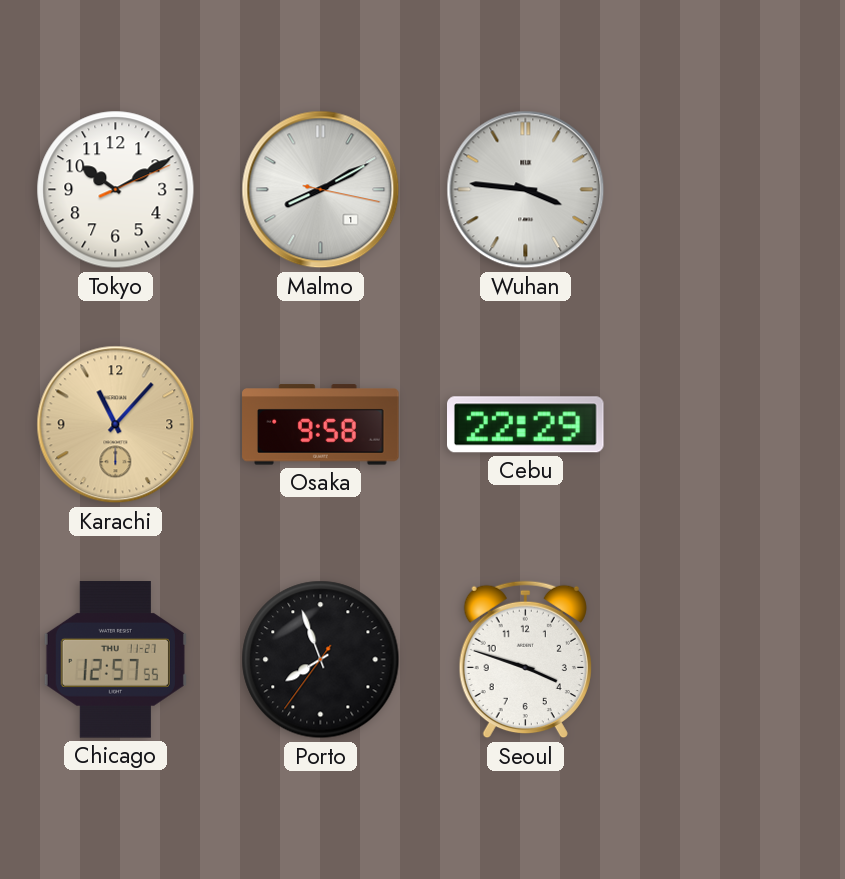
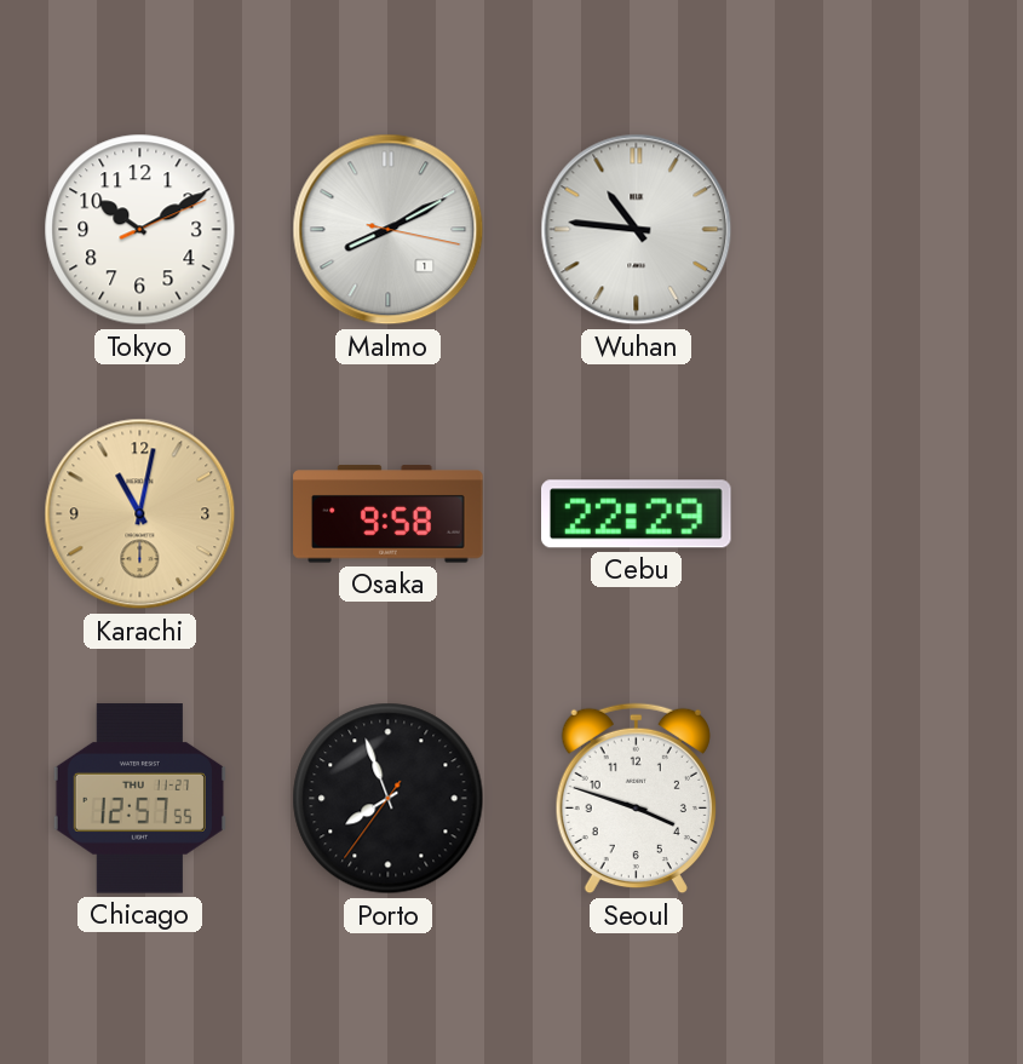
Wuhan: 3:46 -> 10:46
Karachi: 11:07 -> 11:02
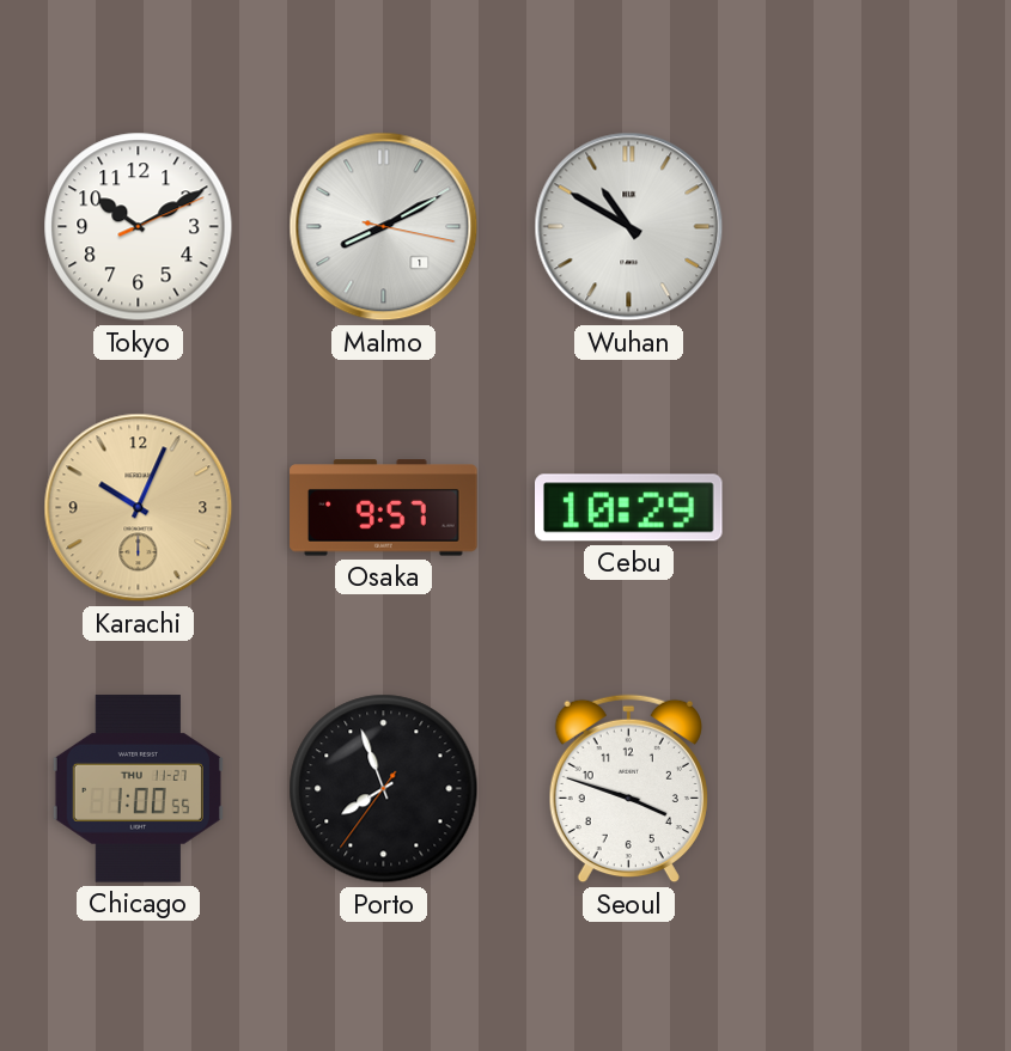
Wuhan: 10:46 -> 10:50
Karachi: 11:02 -> 10:04
Osaka: 9:58 -> 9:57
Cebu: 22:29 -> 10:29
Chicago: 12:57 -> 1:00
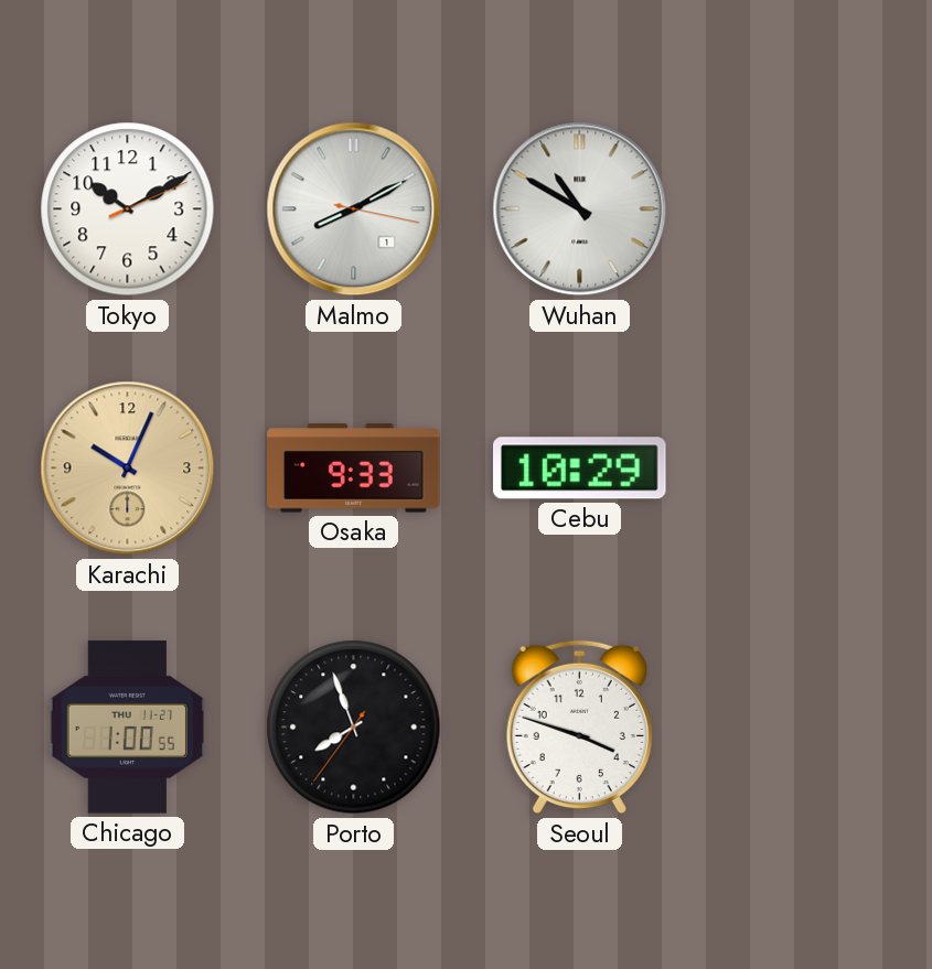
Osaka: 9:57 -> 9:33
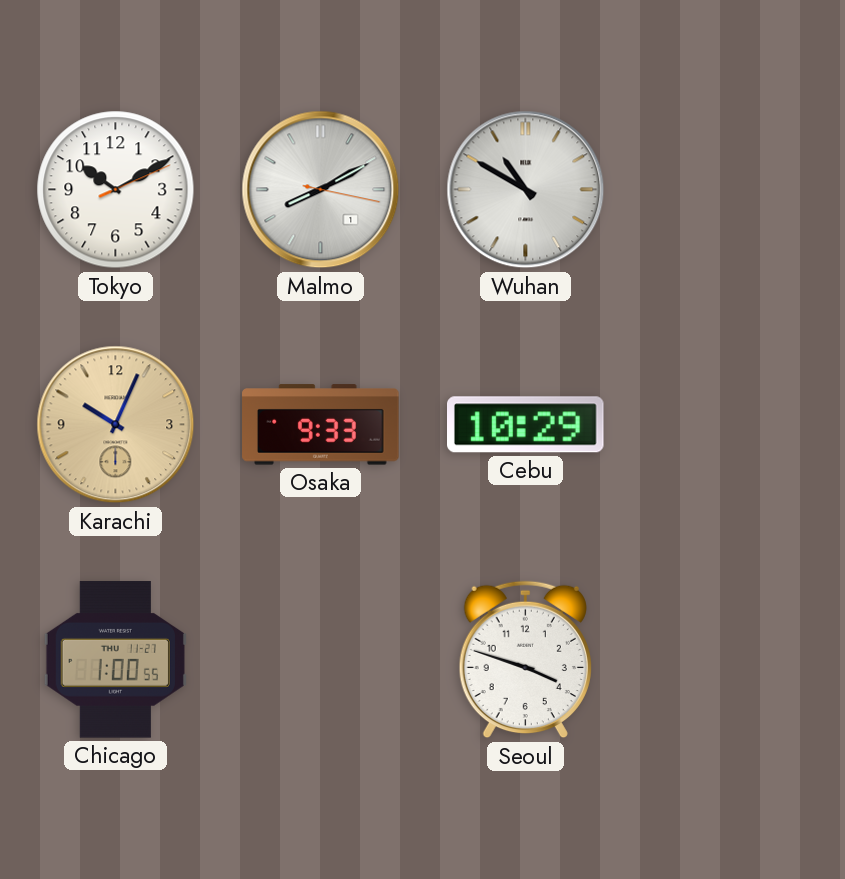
Porto: 7:56 -> none
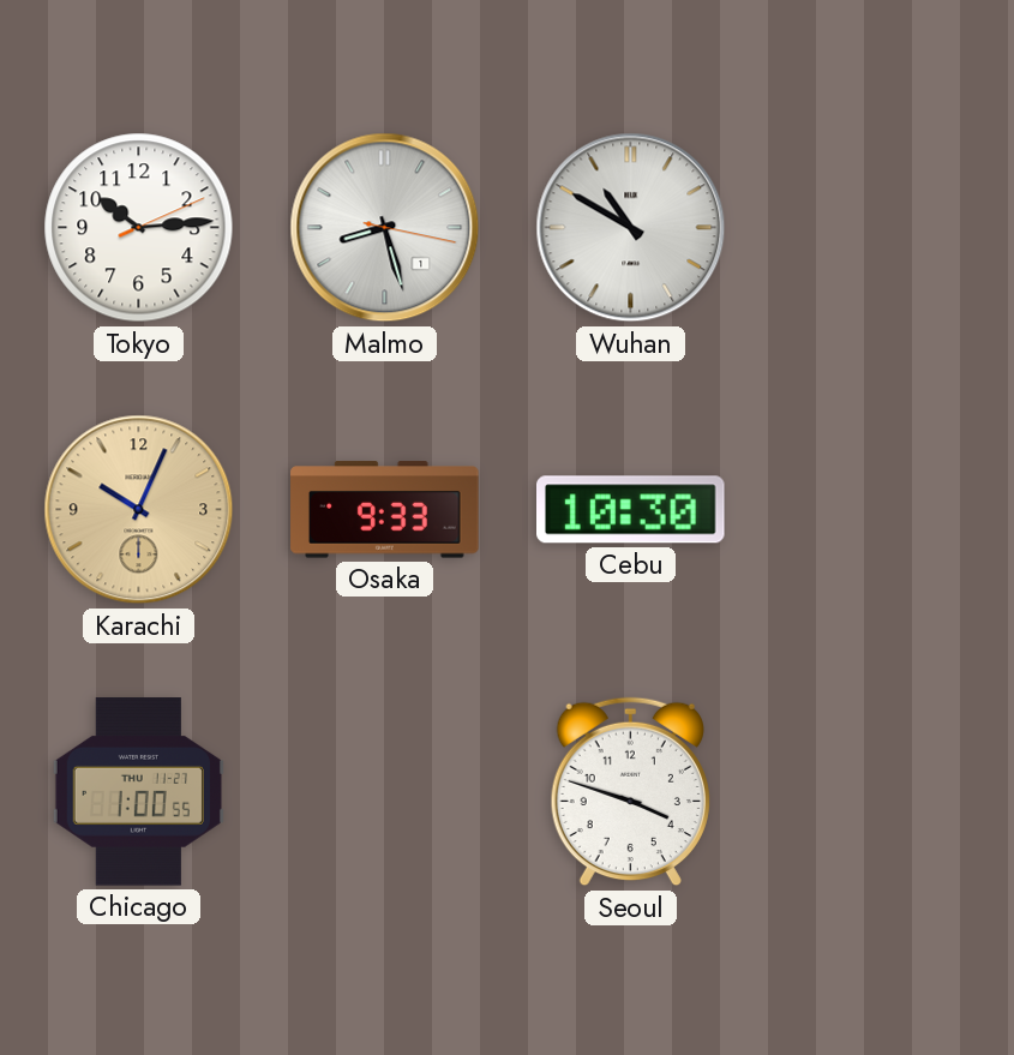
Tokyo: 10:10 -> 10:14
Malmo: 8:10 -> 8:27
Cebu: 10:29 -> 10:30
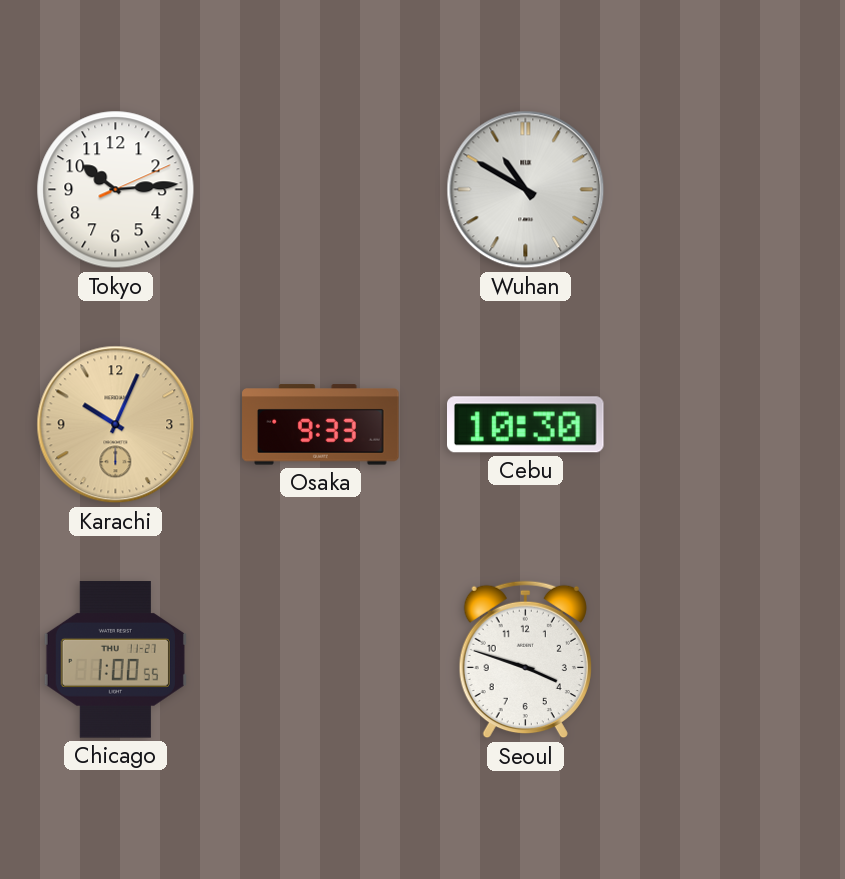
Malmo: 8:27 -> none
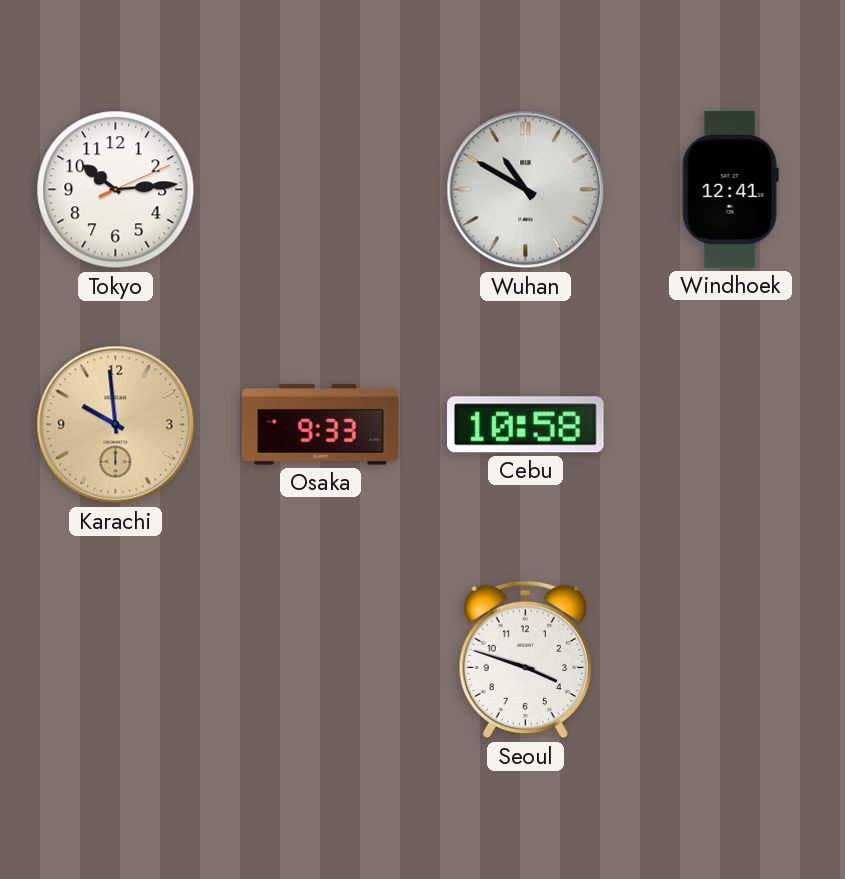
Windhoek: none -> 12:41
Karachi: 10:04 -> 9:59
Cebu: 10:30 -> 10:58
Chicago: 1:00 -> none
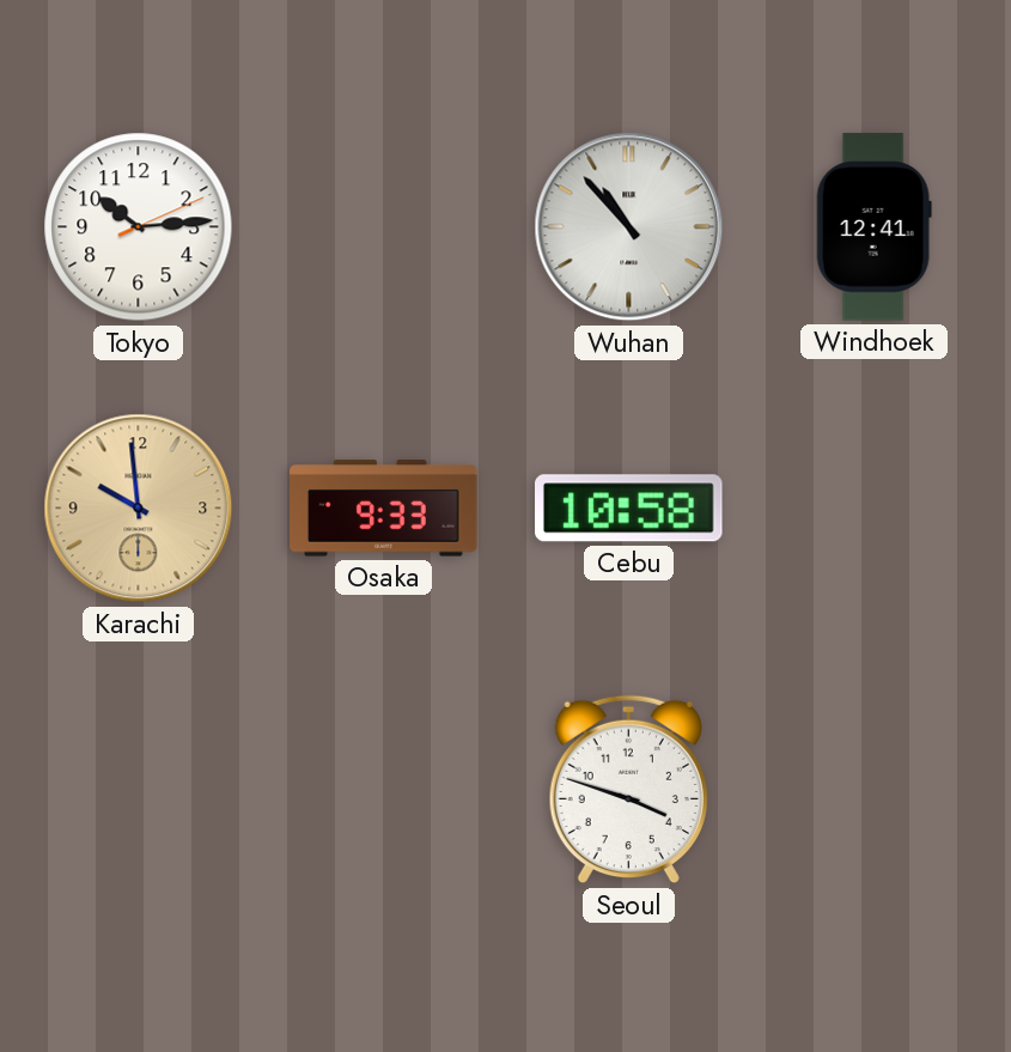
Wuhan: 10:50 -> 10:53
